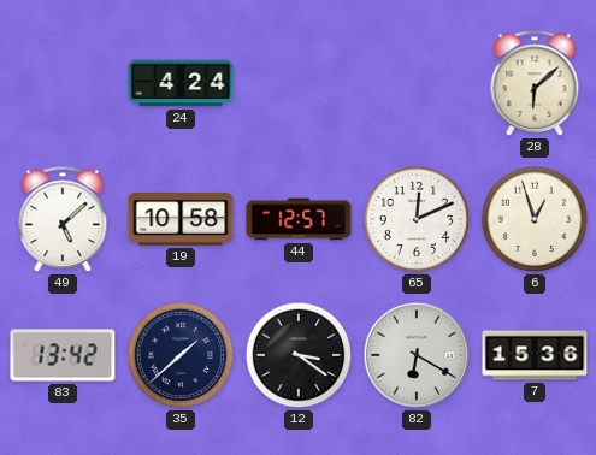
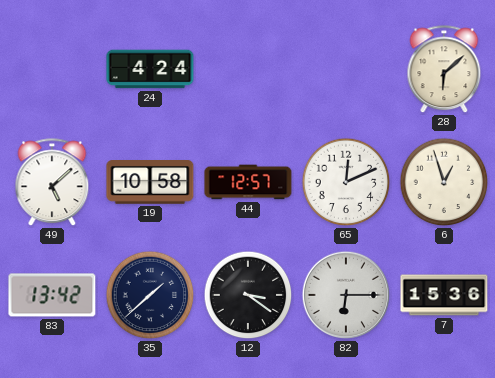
82: 6:20 -> 6:15
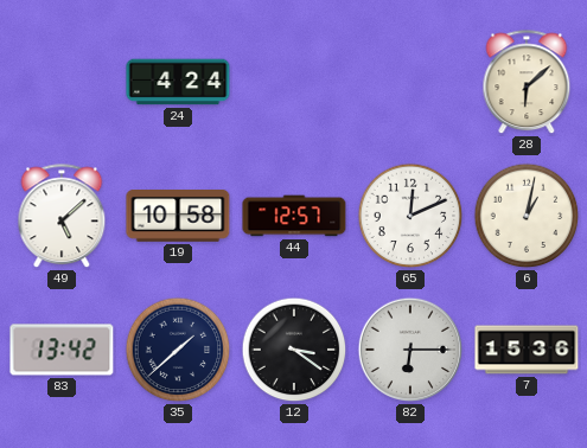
6: 12:57 -> 1:02
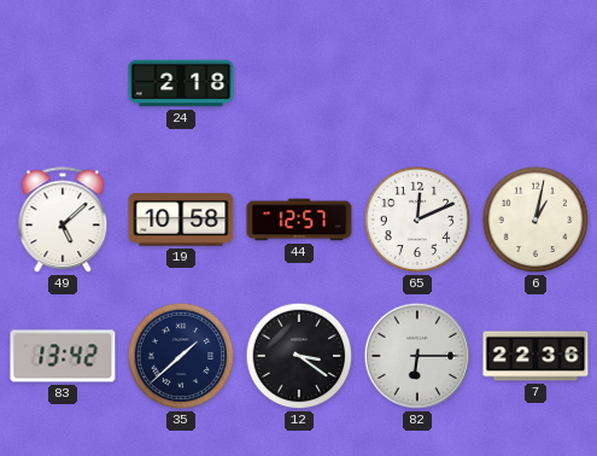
24: 4:24 -> 2:18
28: 6:08 -> none
7: 15:36 -> 22:36
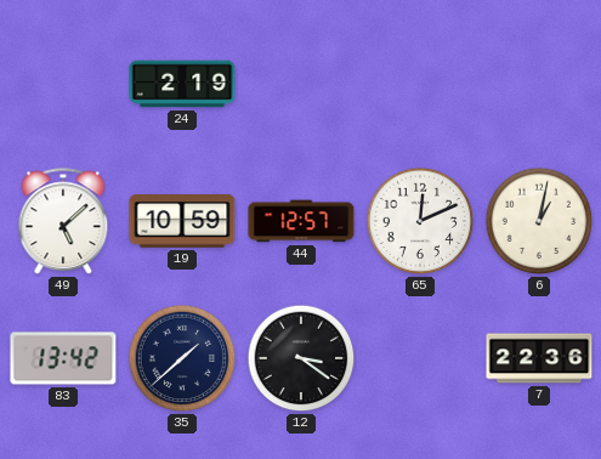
24: 2:18 -> 2:19
19: 10:58 -> 10:59
82: 6:15 -> none
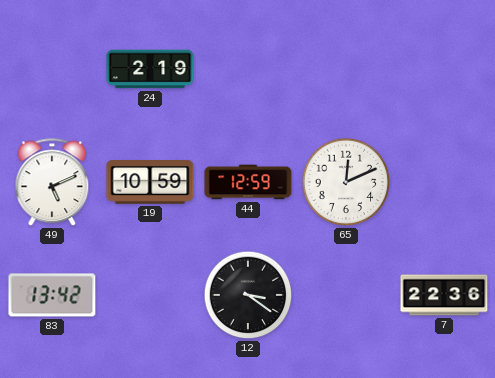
49: 5:08 -> 5:11
44: 12:57 -> 12:59
6: 1:02 -> none
35: 1:38 -> none
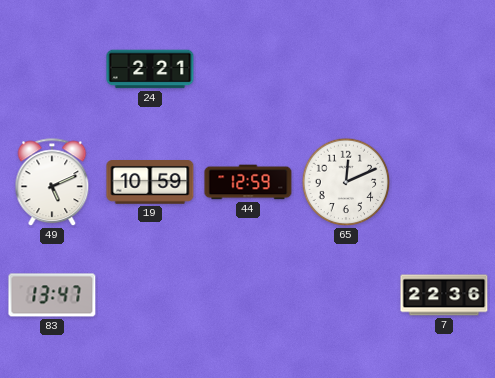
24: 2:19 -> 2:21
83: 13:42 -> 13:47
12: 3:21 -> none
